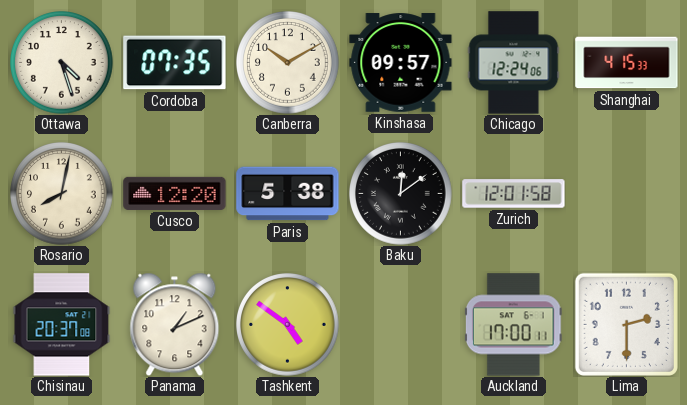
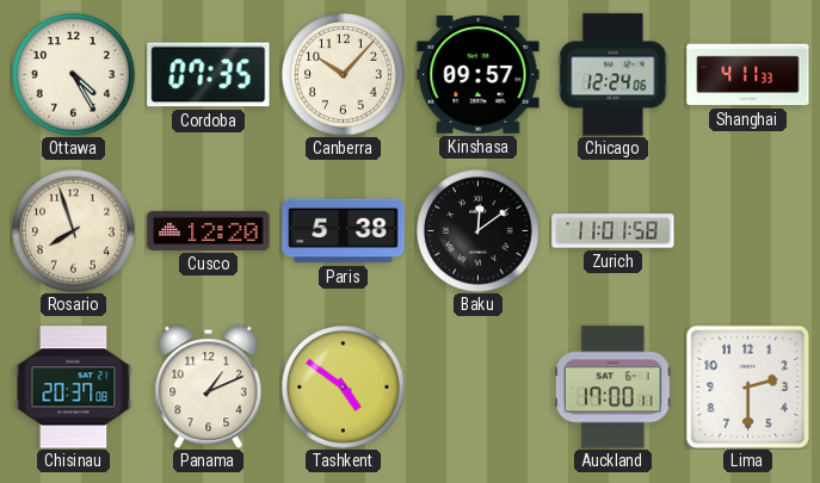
Ottawa: 4:27 -> 4:25
Canberra: 10:10 -> 10:07
Shanghai: 4:15 -> 4:11
Rosario: 8:02 -> 7:57
Zurich: 12:01 -> 11:01
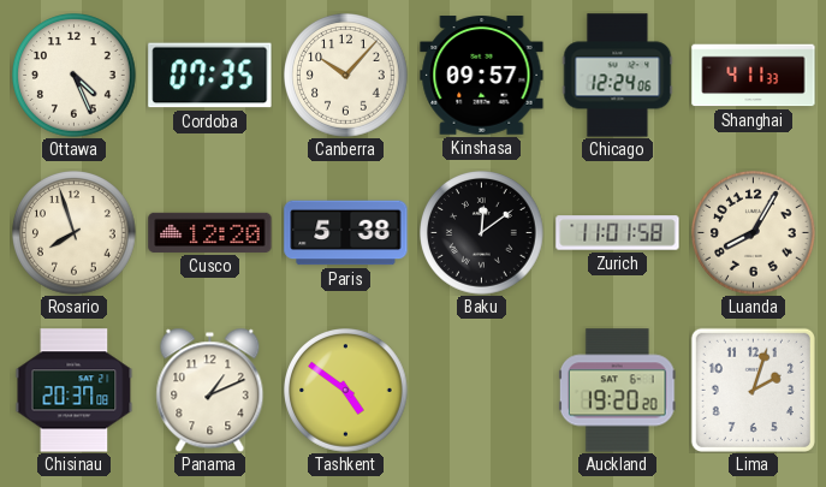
Ottawa: 4:25 -> 4:26
Luanda: none -> 8:05
Auckland: 17:00 -> 19:20
Lima: 2:30 -> 2:03
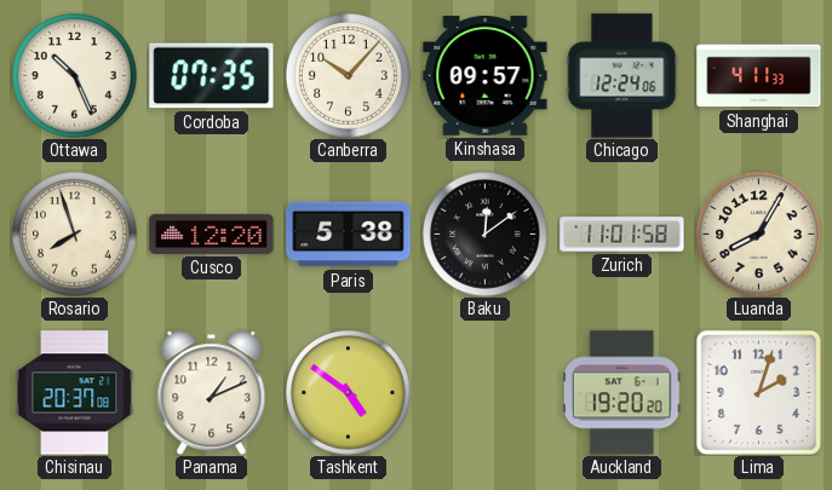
Ottawa: 4:26 -> 10:26
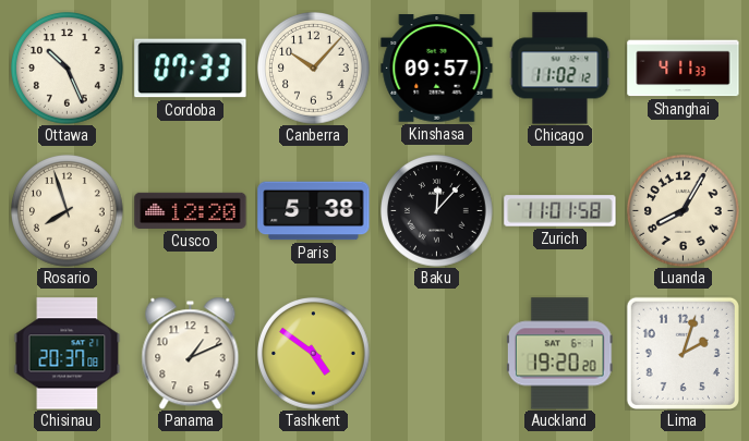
Cordoba: 07:35 -> 07:33
Chicago: 12:24 -> 11:02
Baku: 12:09 -> 12:07
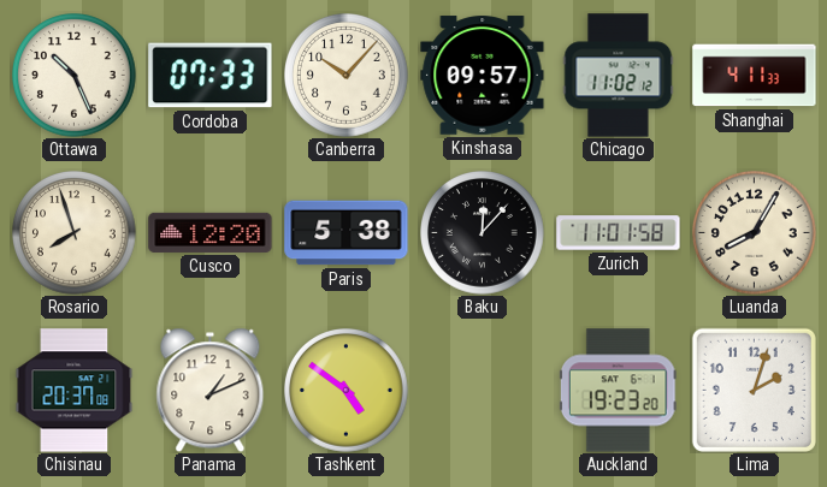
Auckland: 19:20 -> 19:23
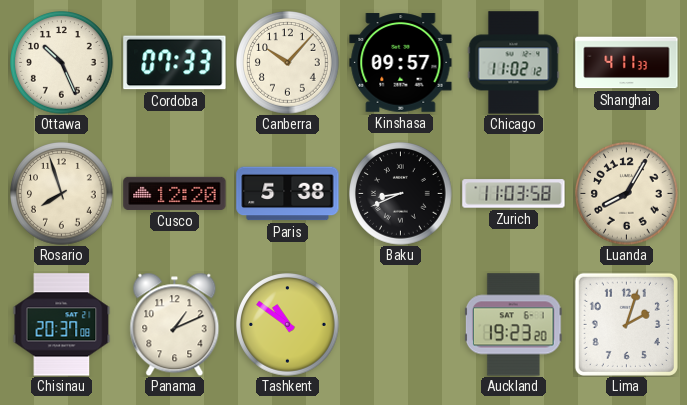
Baku: 12:07 -> 8:41
Zurich: 11:01 -> 11:03
Tashkent: 4:51 -> 10:51
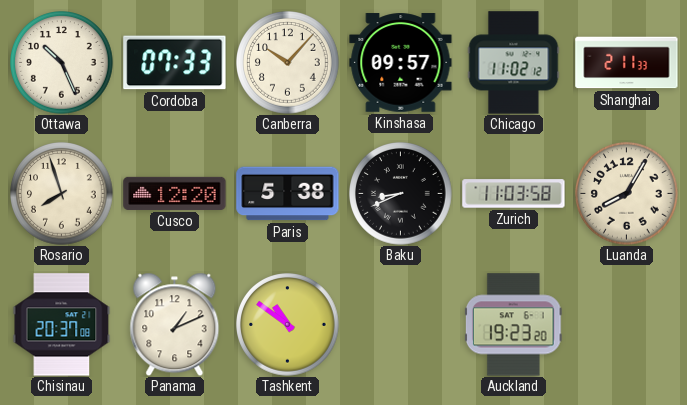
Shanghai: 4:11 -> 2:11
Lima: 2:03 -> none
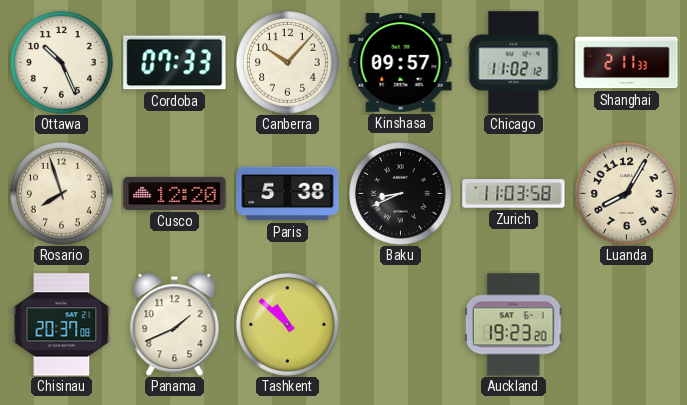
Panama: 1:11 -> 1:41
Tashkent: 10:51 -> 10:52
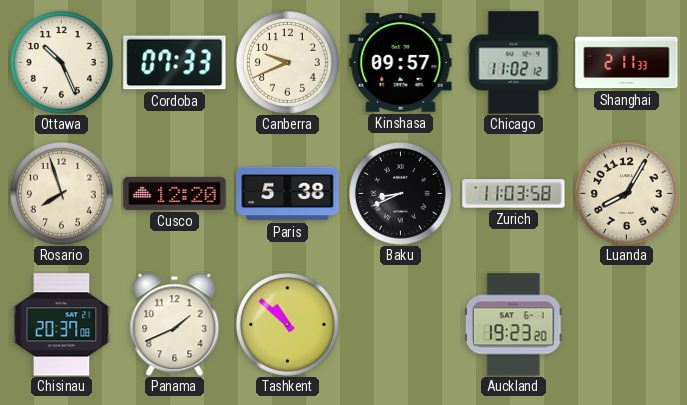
Canberra: 10:07 -> 9:41
